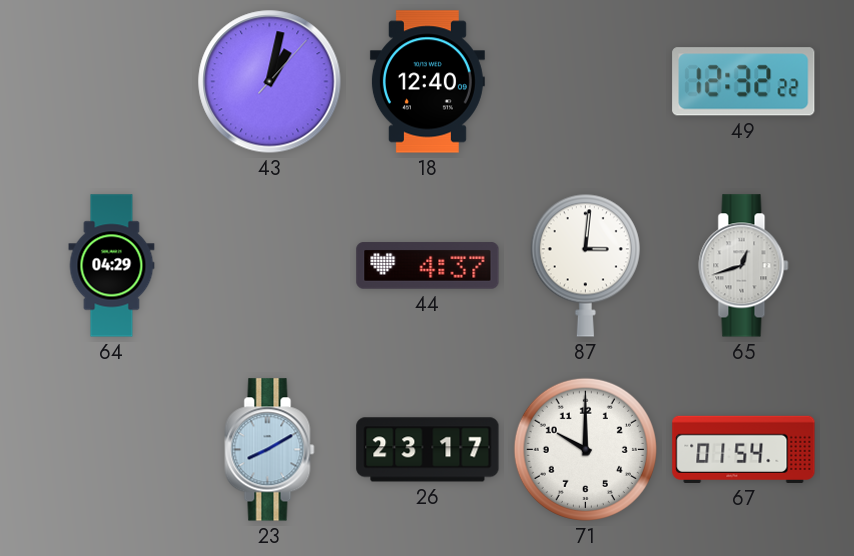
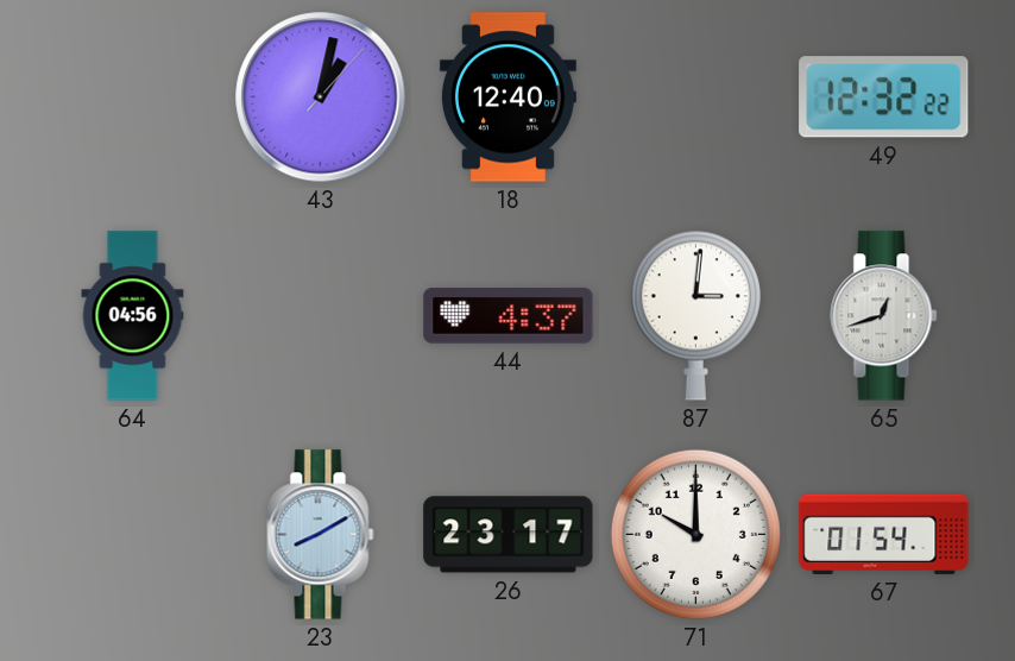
64: 04:29 -> 04:56
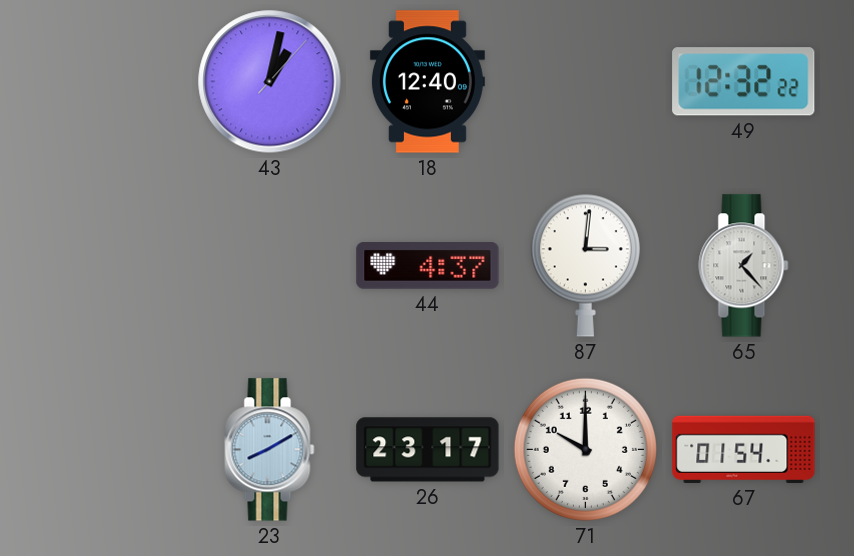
64: 04:56 -> none
65: 12:42 -> 1:23
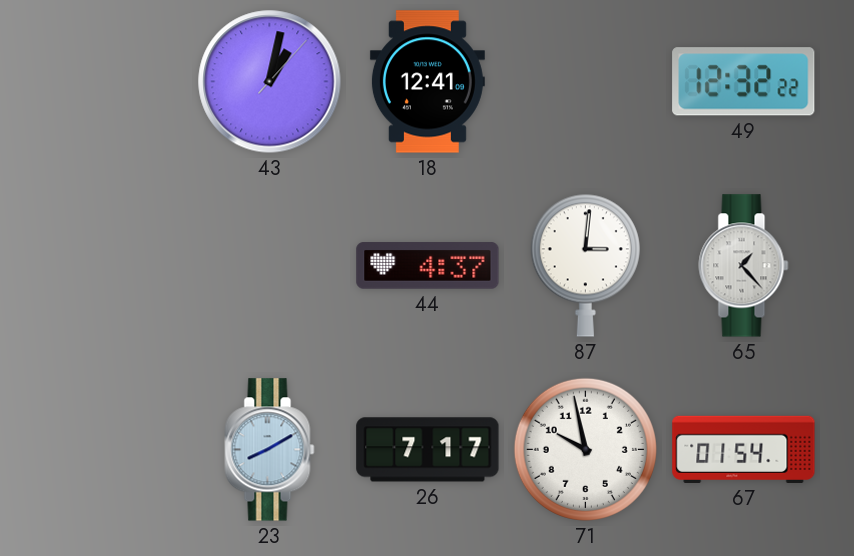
18: 12:40 -> 12:41
26: 23:17 -> 7:17
71: 10:00 -> 9:58
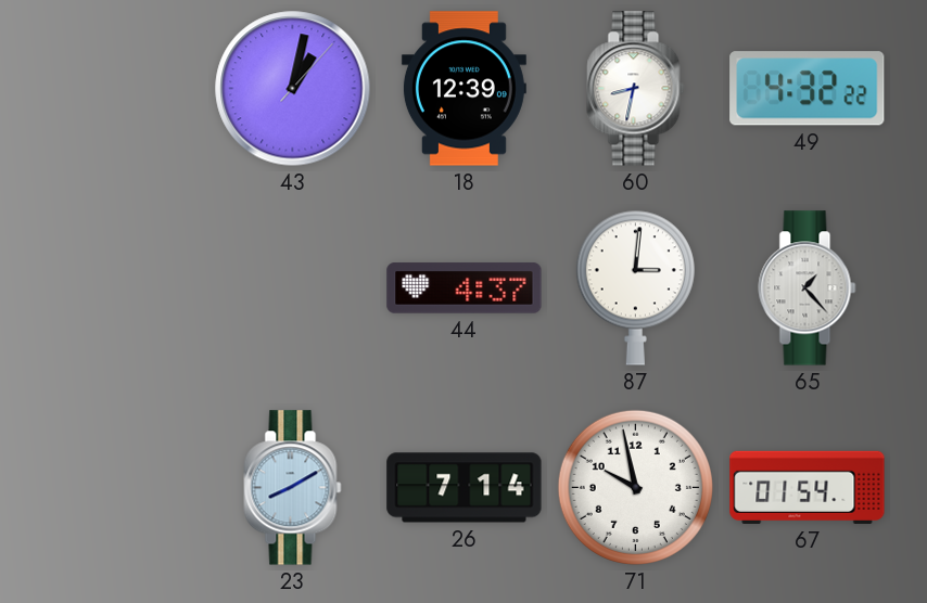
18: 12:41 -> 12:39
60: none -> 8:32
49: 12:32 -> 4:32
26: 7:17 -> 7:14
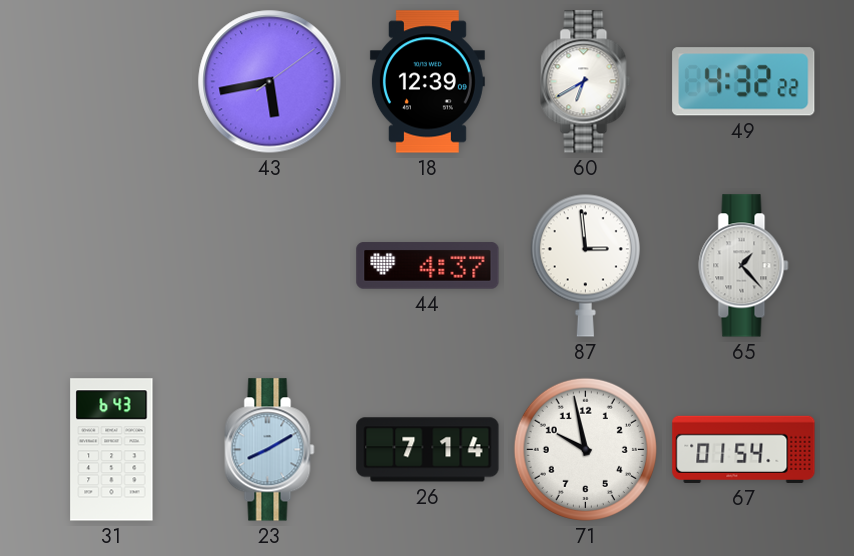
43: 1:02 -> 5:43
60: 8:32 -> 6:40
87: 3:01 -> 2:59
31: none -> 6:43
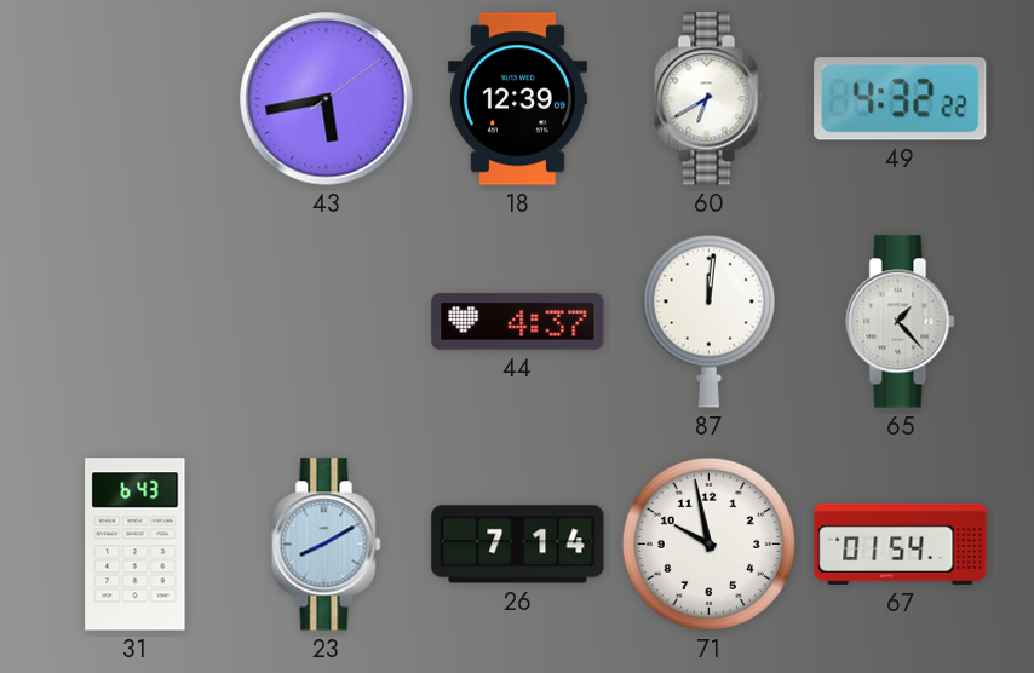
87: 2:59 -> 12:01
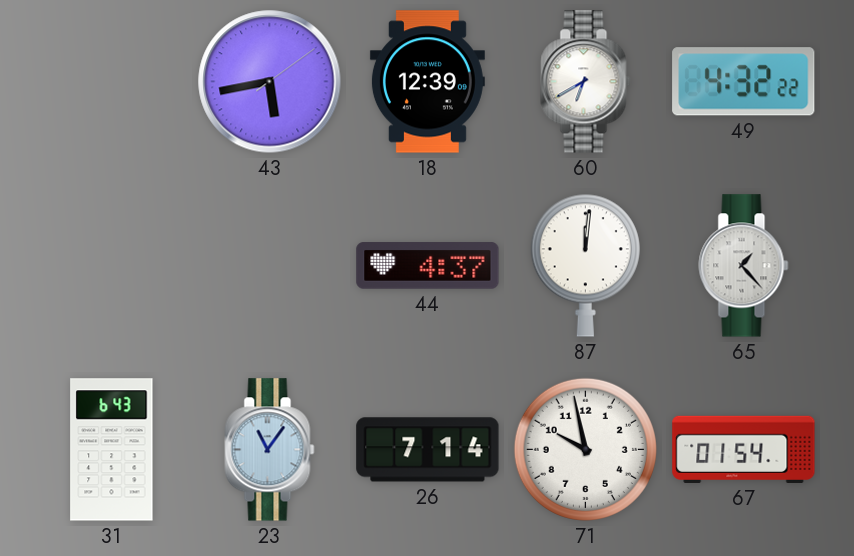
23: 8:10 -> 11:06
